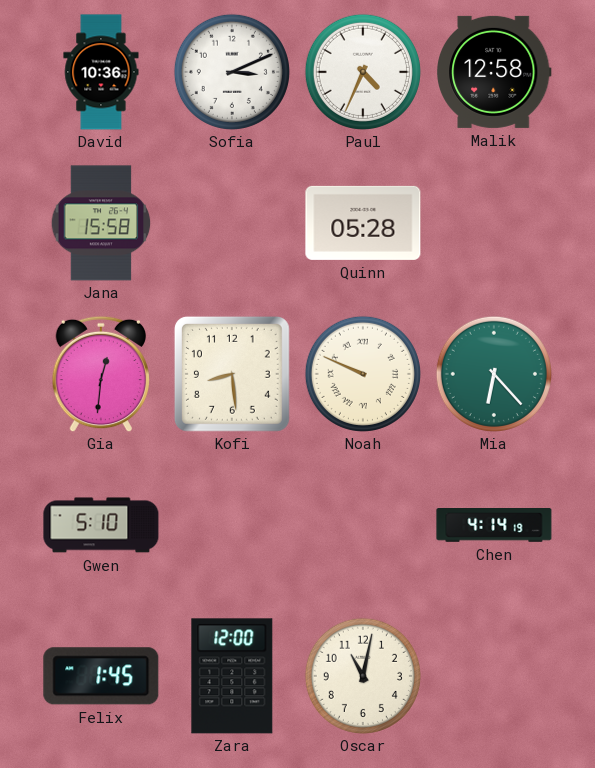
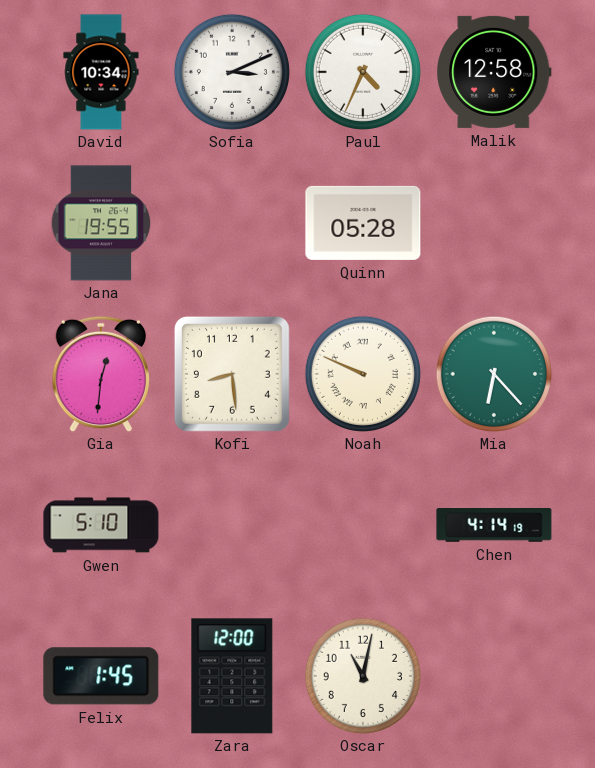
David: 10:36 -> 10:34
Jana: 15:58 -> 19:55
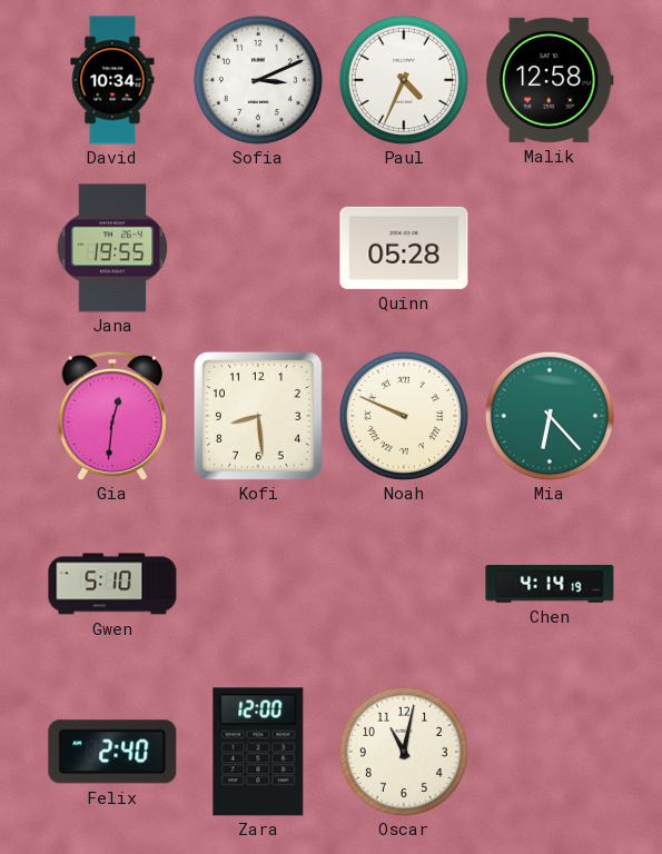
Felix: 1:45 -> 2:40
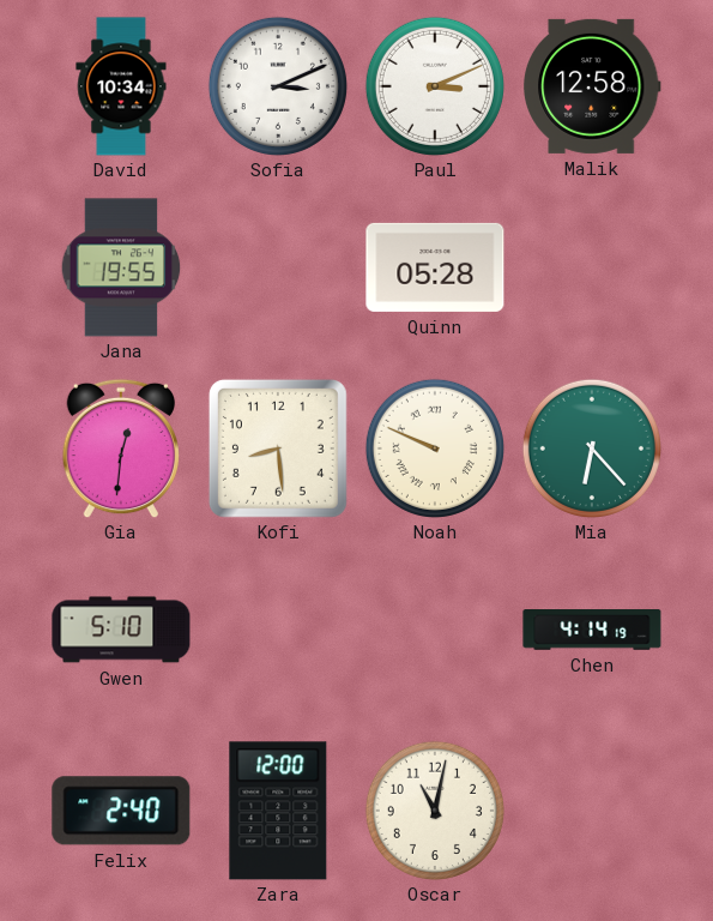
Paul: 4:34 -> 3:11
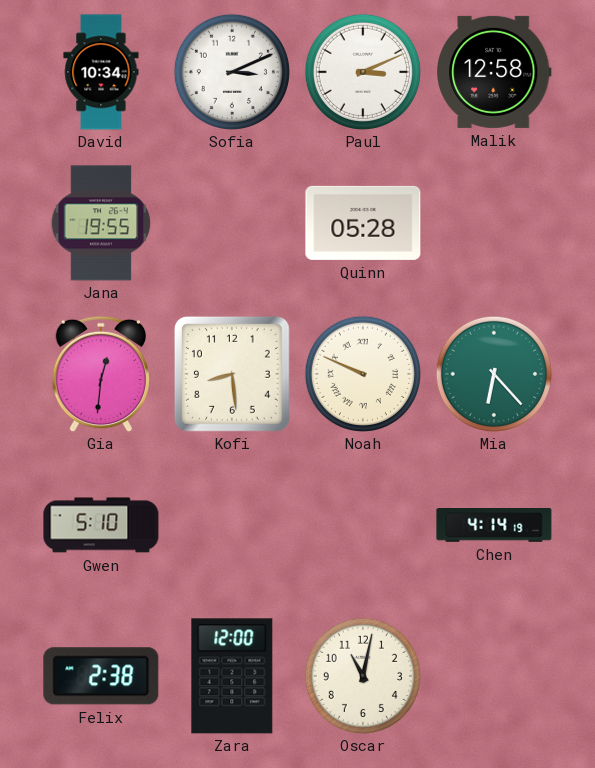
Felix: 2:40 -> 2:38
